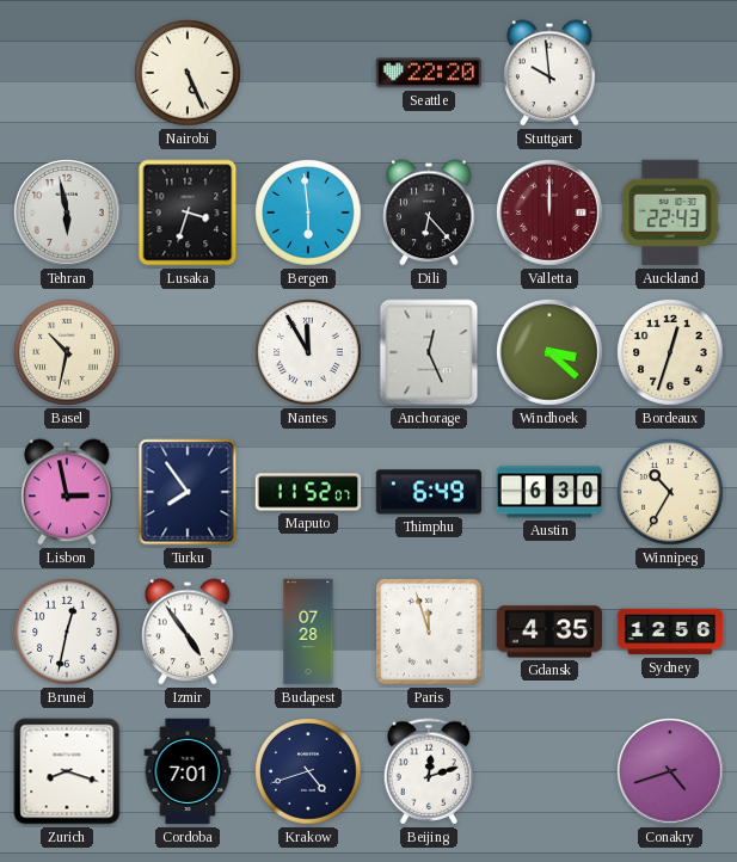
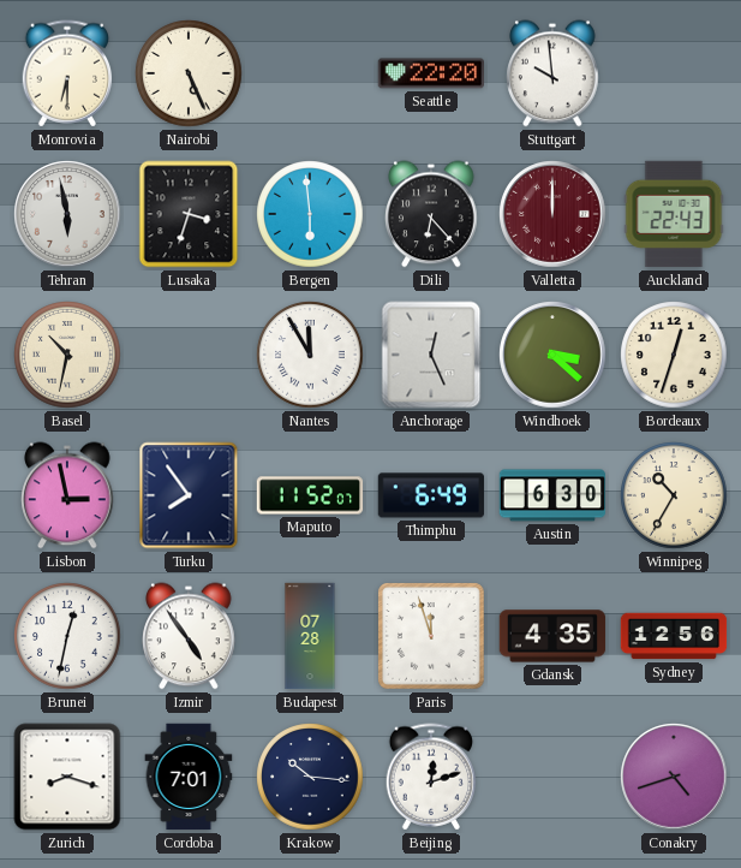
Monrovia: none -> 6:30
Krakow: 4:42 -> 10:16
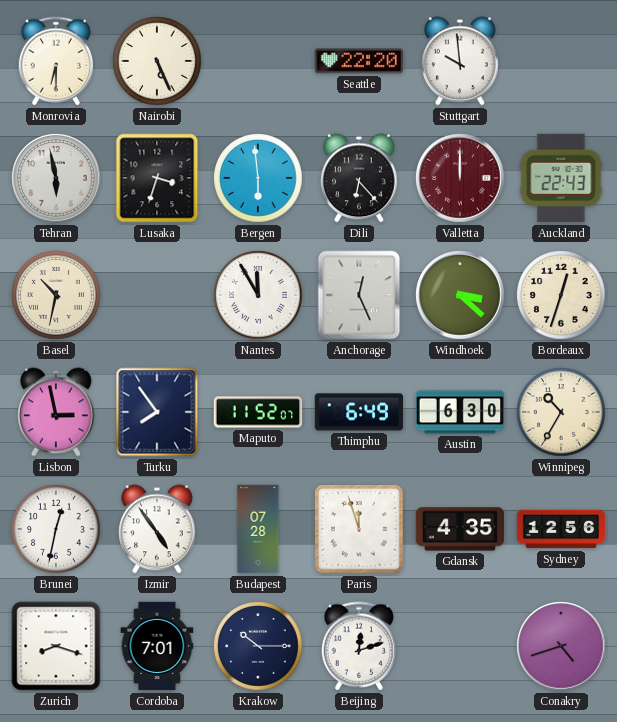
Krakow: 10:16 -> 10:15
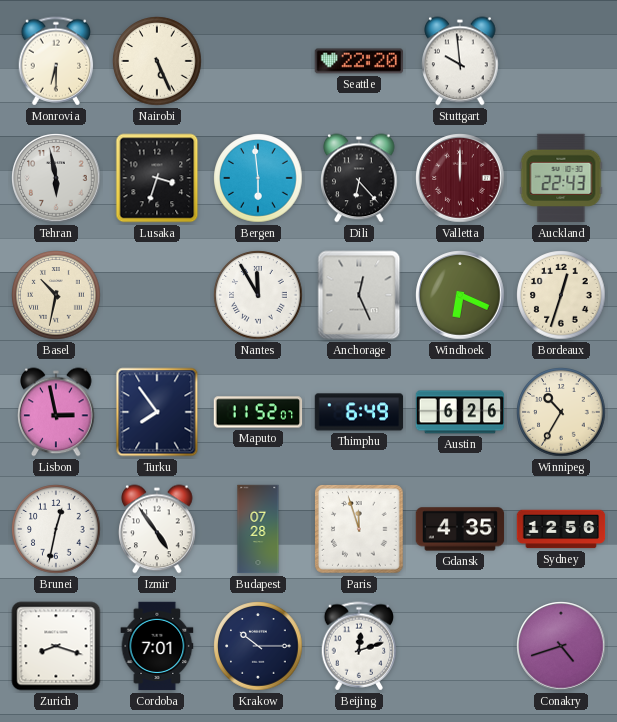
Windhoek: 3:22 -> 6:19
Austin: 6:30 -> 6:26
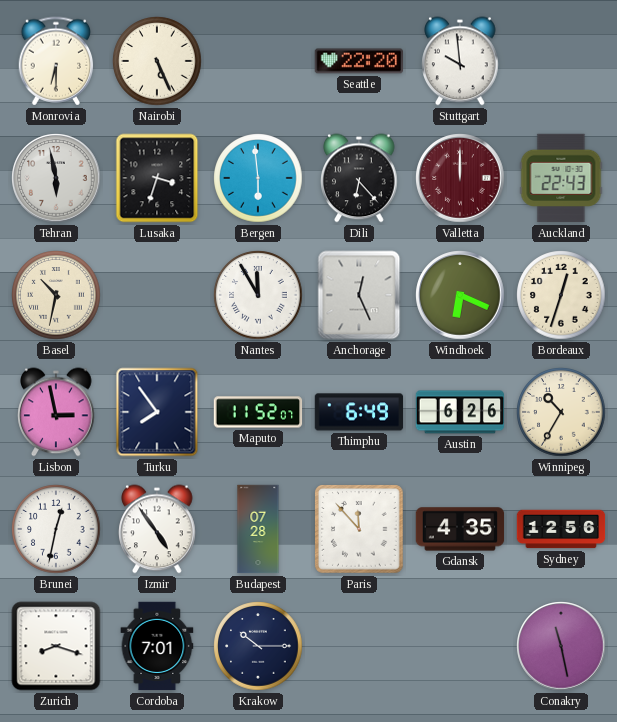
Paris: 11:57 -> 11:53
Beijing: 12:12 -> none
Conakry: 4:42 -> 11:28
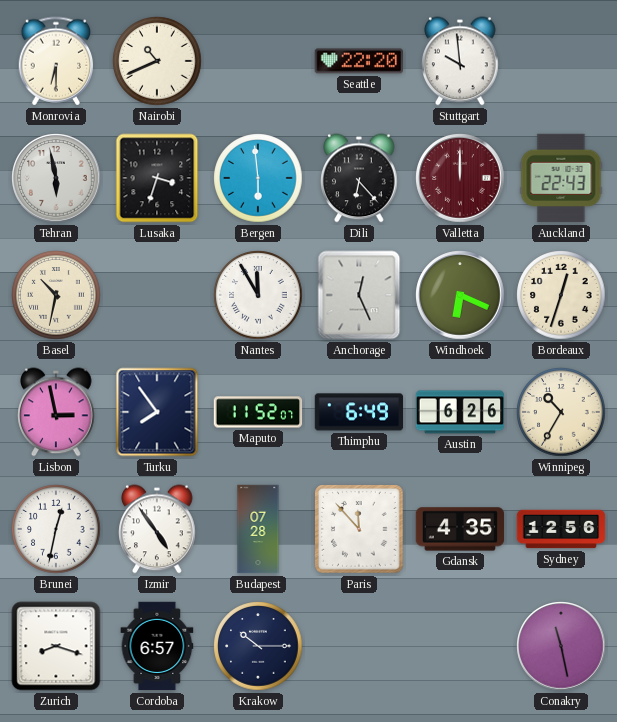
Nairobi: 5:26 -> 10:41
Cordoba: 7:01 -> 6:57
